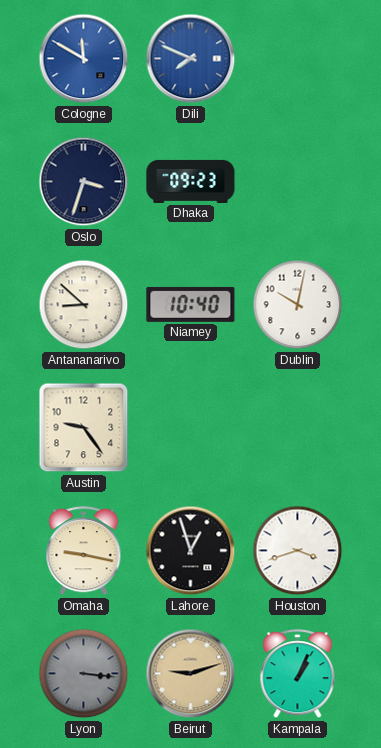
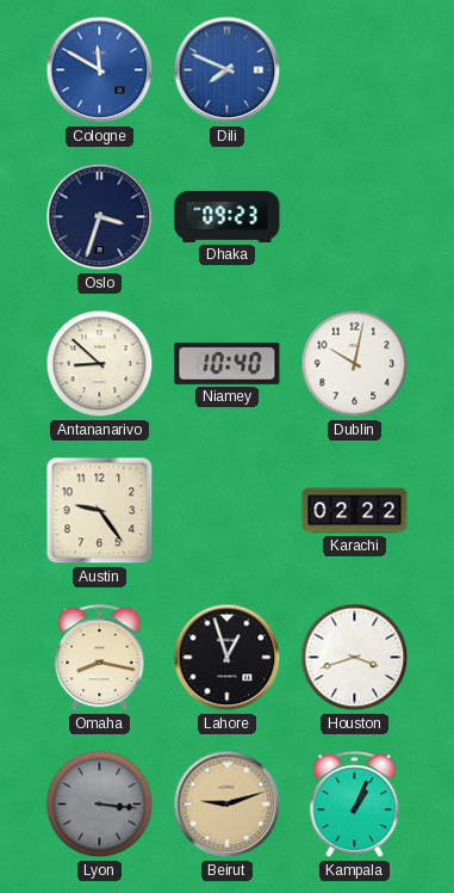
Karachi: none -> 02:22
Omaha: 9:17 -> 8:17
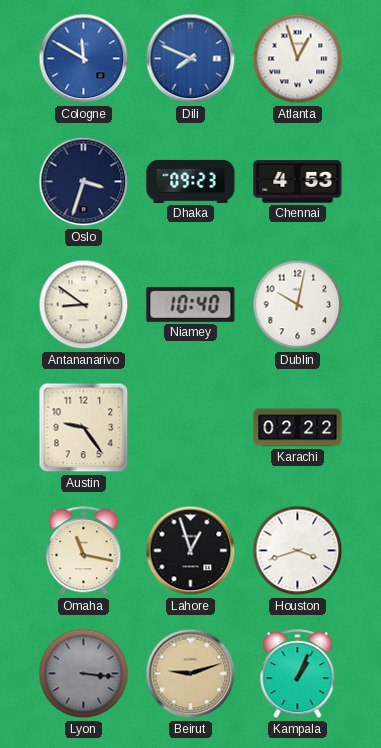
Atlanta: none -> 12:57
Chennai: none -> 4:53
Antananarivo: 8:52 -> 8:51
Omaha: 8:17 -> 11:17
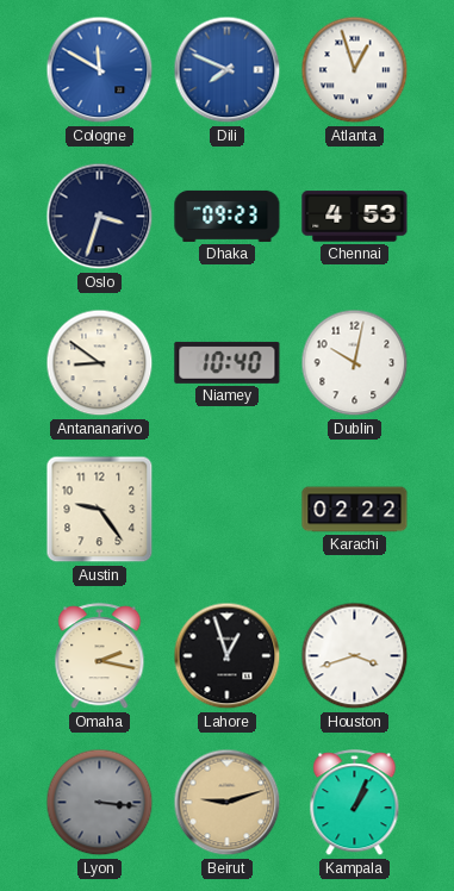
Omaha: 11:17 -> 2:17
